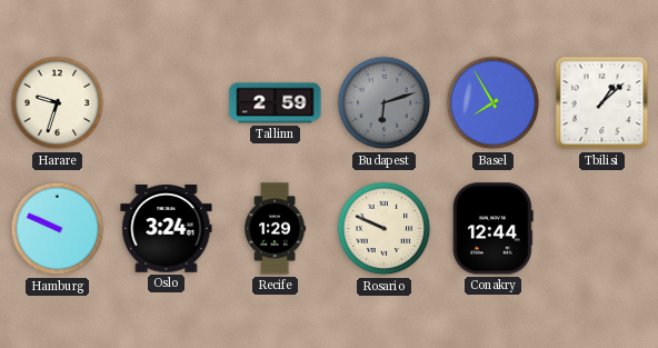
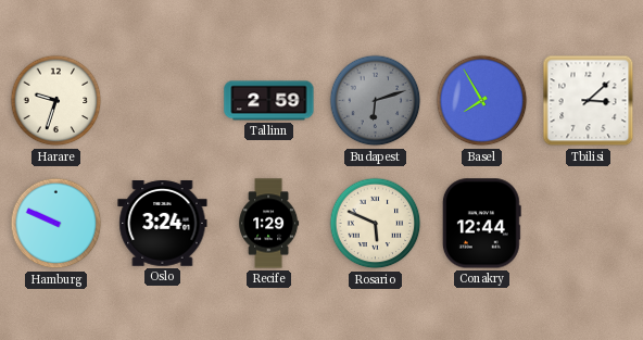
Tbilisi: 1:08 -> 3:08
Rosario: 9:49 -> 5:49
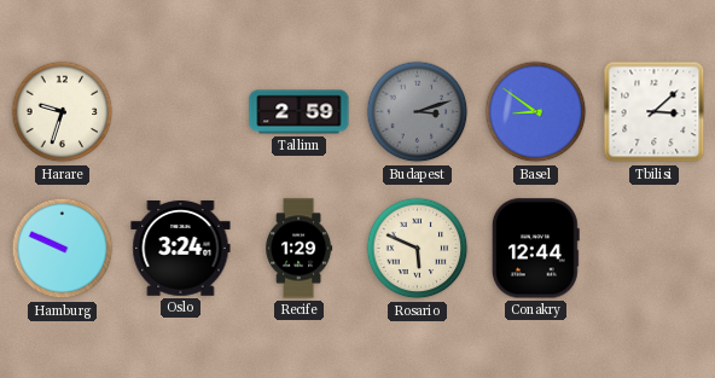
Budapest: 6:12 -> 3:12
Basel: 7:55 -> 8:51
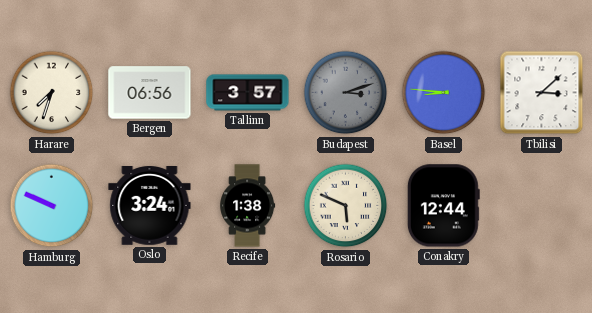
Harare: 9:33 -> 7:33
Bergen: none -> 06:56
Tallinn: 2:59 -> 3:57
Basel: 8:51 -> 8:46
Recife: 1:29 -> 1:38
